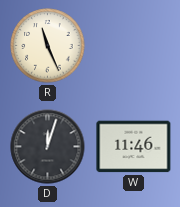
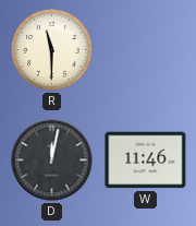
R: 11:26 -> 11:30
D: 12:03 -> 12:02
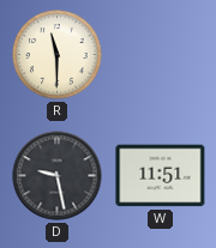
D: 12:02 -> 9:28
W: 11:46 -> 11:51
